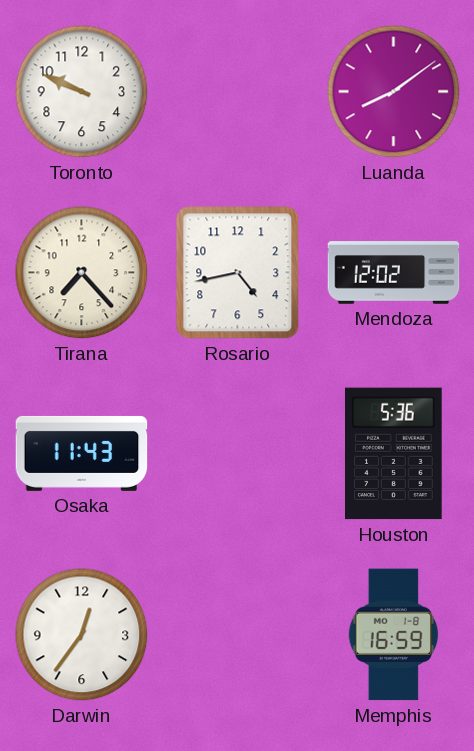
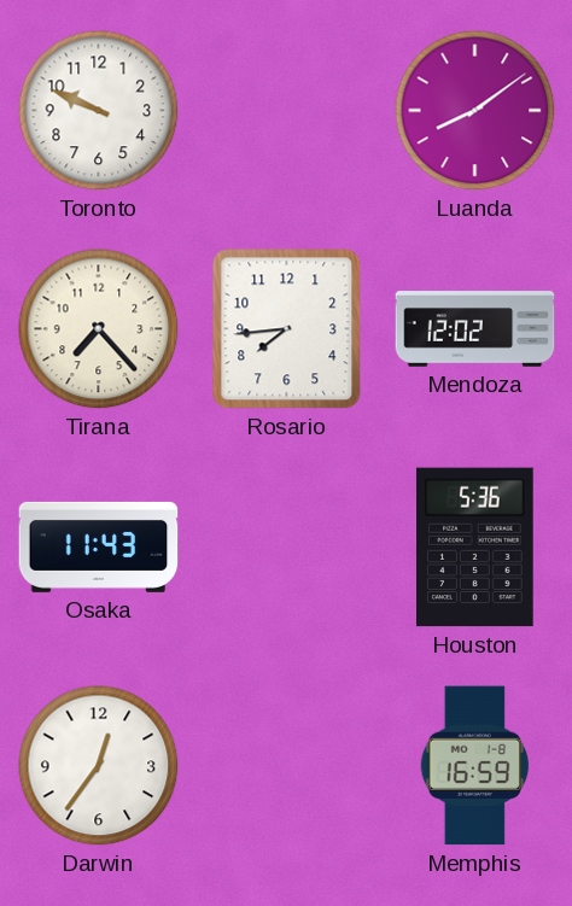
Rosario: 4:43 -> 7:44
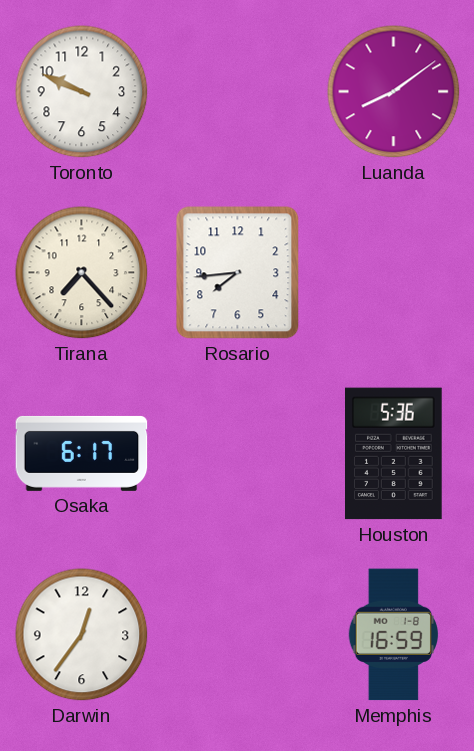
Mendoza: 12:02 -> none
Osaka: 11:43 -> 6:17
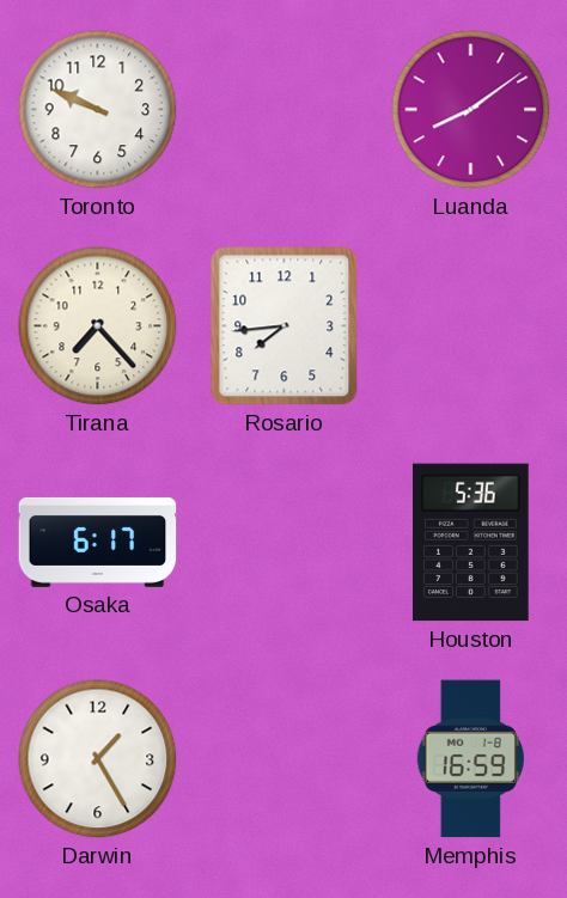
Darwin: 12:36 -> 1:25
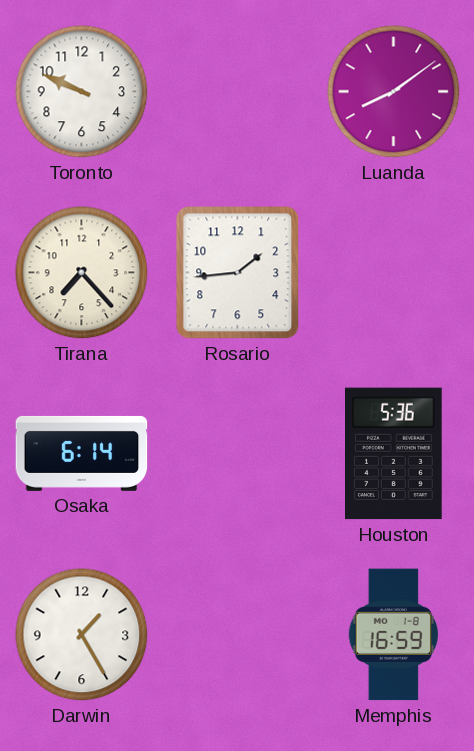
Rosario: 7:44 -> 1:44
Osaka: 6:17 -> 6:14
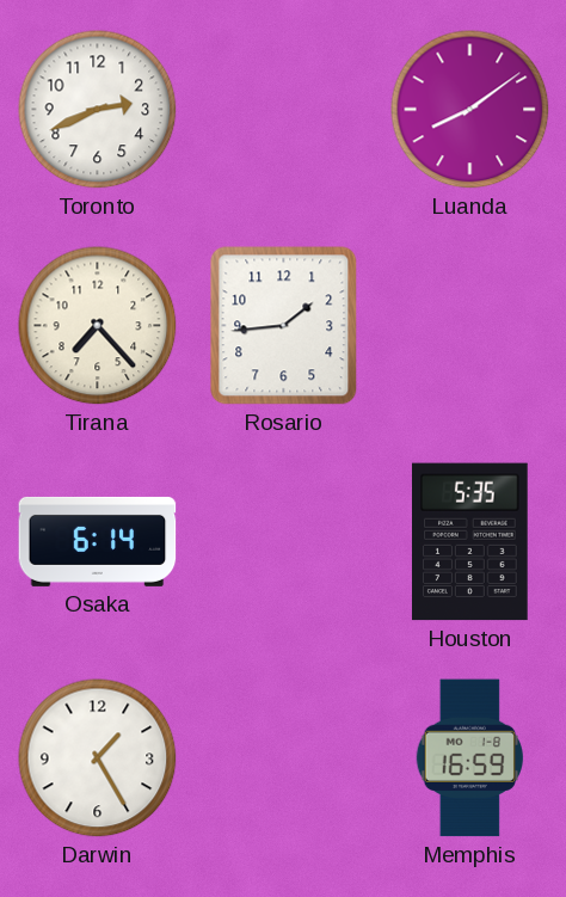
Toronto: 9:49 -> 2:41
Houston: 5:36 -> 5:35
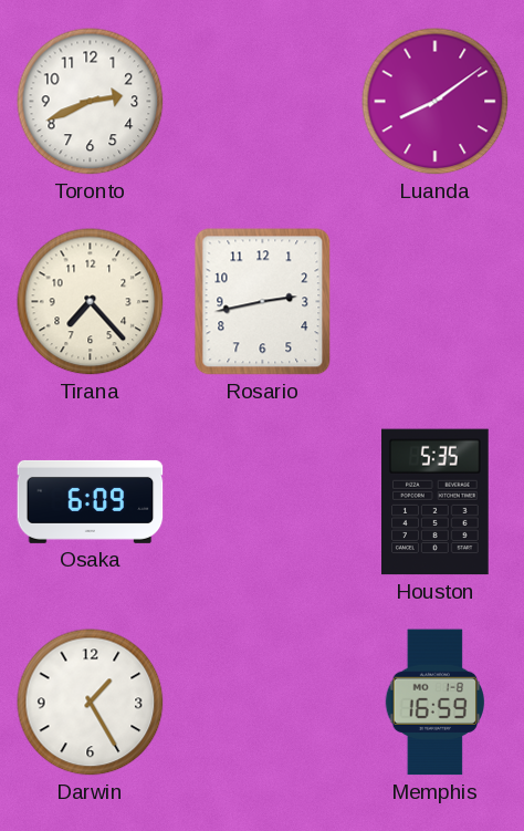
Rosario: 1:44 -> 2:43
Osaka: 6:14 -> 6:09
